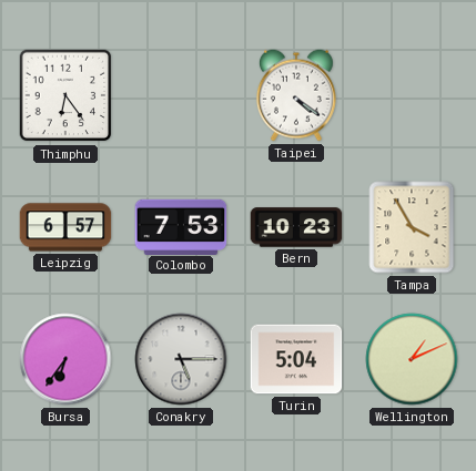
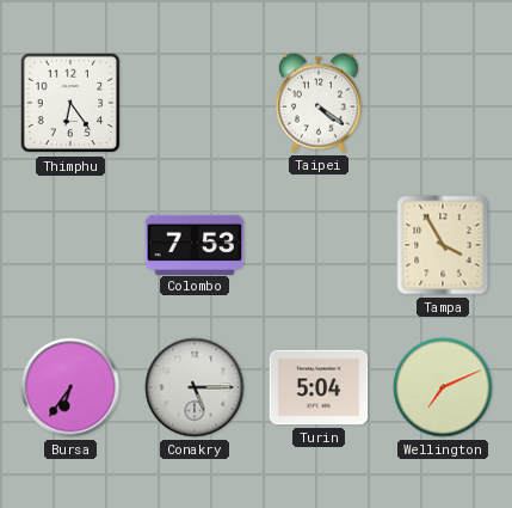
Leipzig: 6:57 -> none
Bern: 10:23 -> none
Wellington: 1:11 -> 7:11
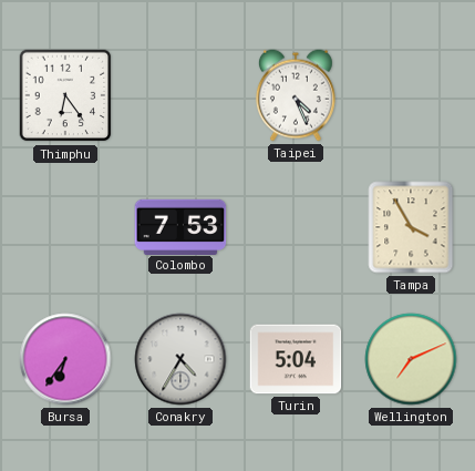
Taipei: 4:21 -> 4:26
Conakry: 5:15 -> 4:35
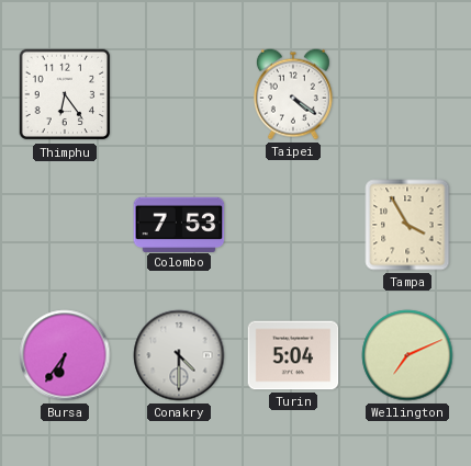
Taipei: 4:26 -> 4:21
Conakry: 4:35 -> 4:30
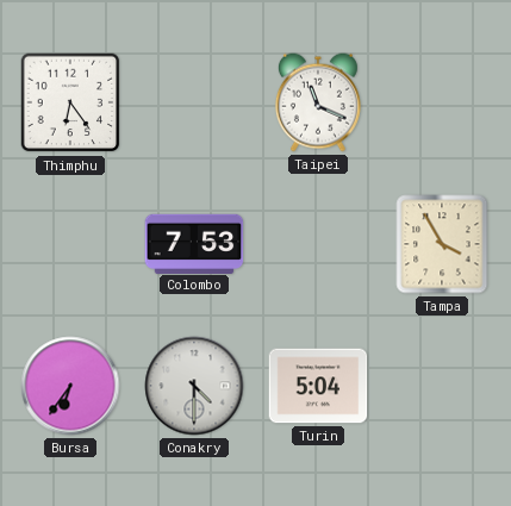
Taipei: 4:21 -> 11:19
Wellington: 7:11 -> none
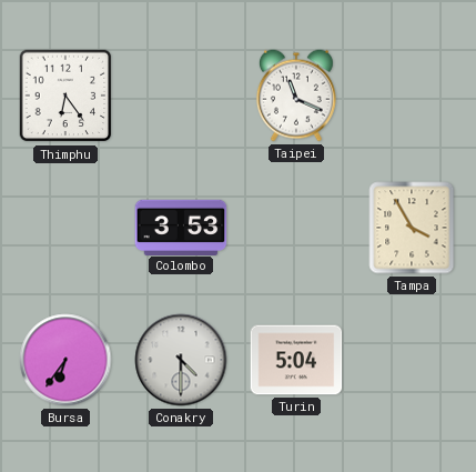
Colombo: 7:53 -> 3:53
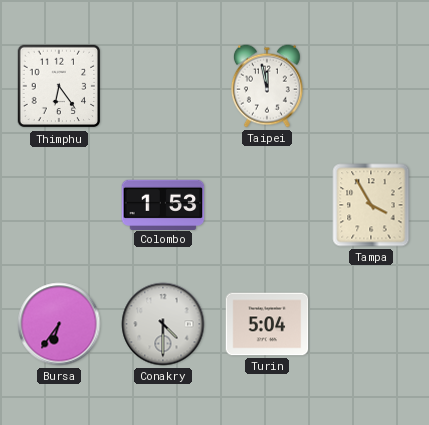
Taipei: 11:19 -> 11:58
Colombo: 3:53 -> 1:53
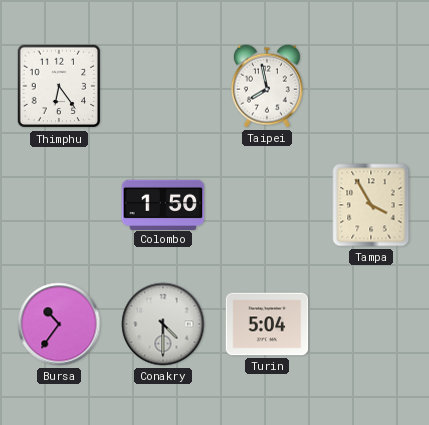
Taipei: 11:58 -> 7:58
Colombo: 1:53 -> 1:50
Bursa: 6:36 -> 10:36
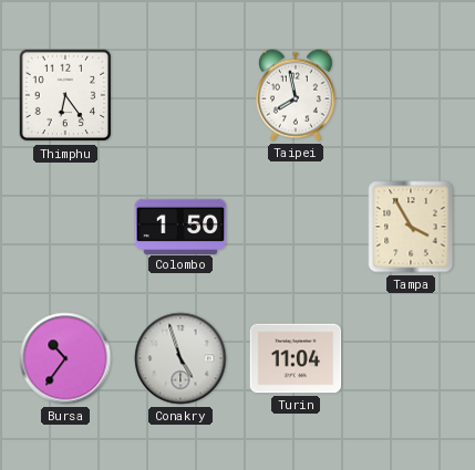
Conakry: 4:30 -> 4:57
Turin: 5:04 -> 11:04
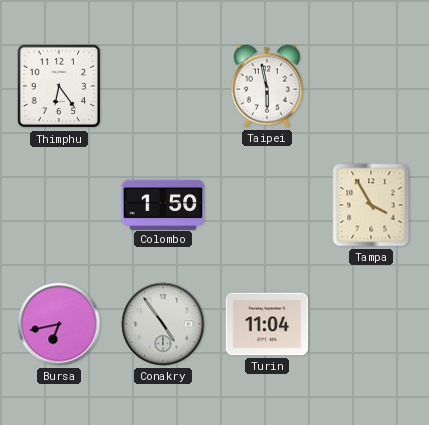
Taipei: 7:58 -> 5:58
Bursa: 10:36 -> 6:43
Conakry: 4:57 -> 4:54
